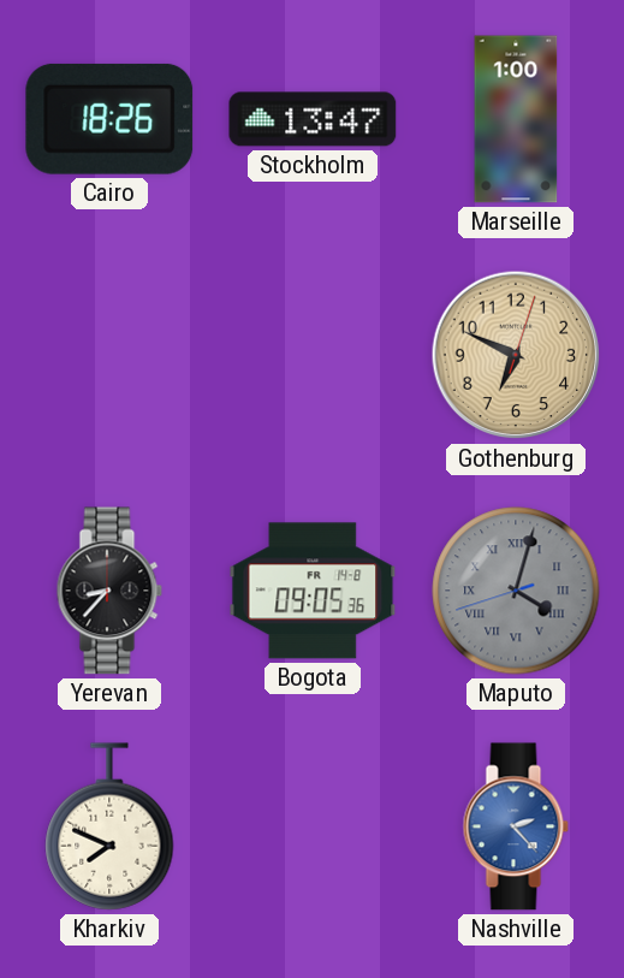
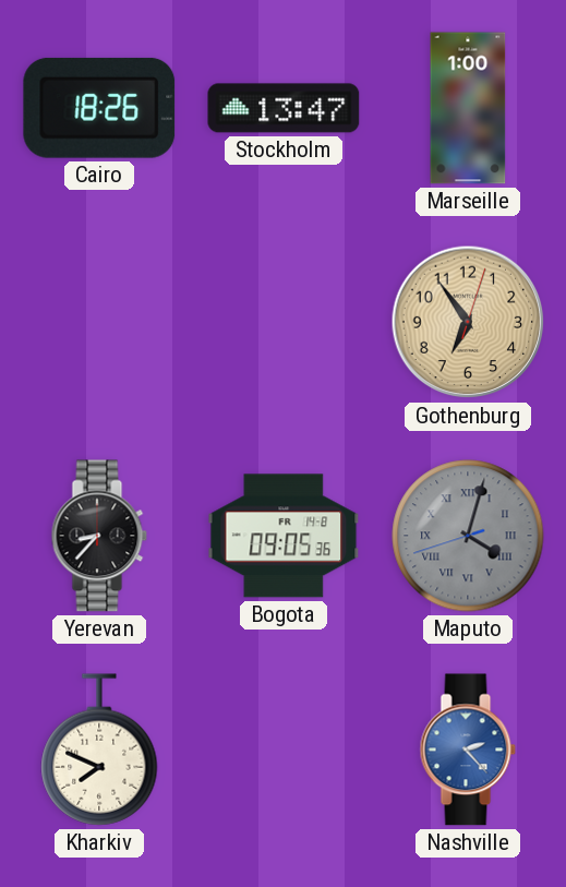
Gothenburg: 6:49 -> 6:54
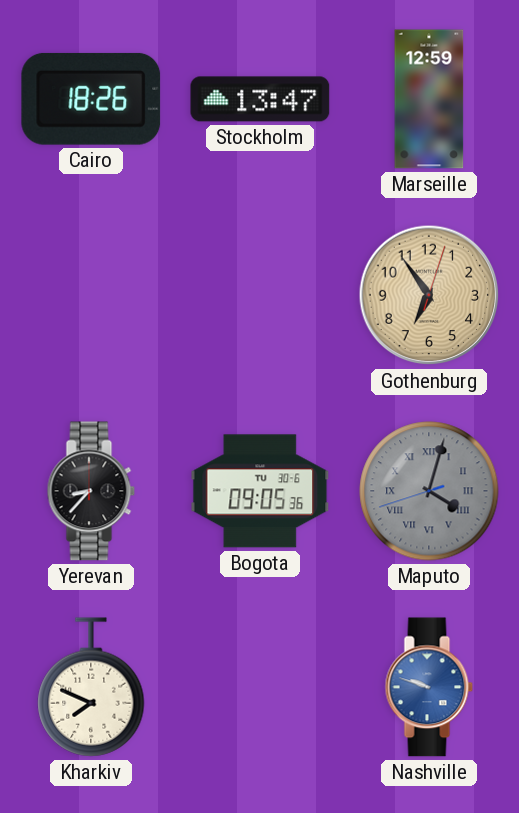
Marseille: 1:00 -> 12:59
Bogota date: FR 14-8 -> TU 30-6
Nashville: 2:23 -> 9:48
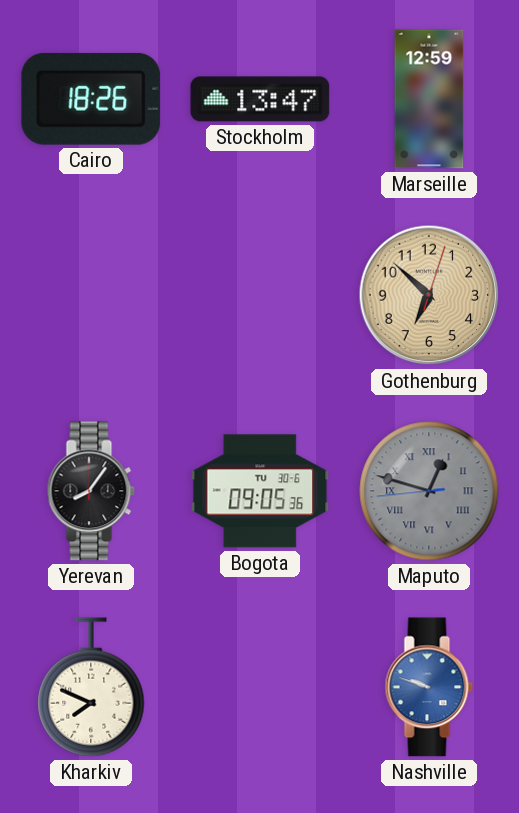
Gothenburg: 6:54 -> 6:52
Yerevan: 8:37 -> 8:06
Maputo: 4:02 -> 12:47
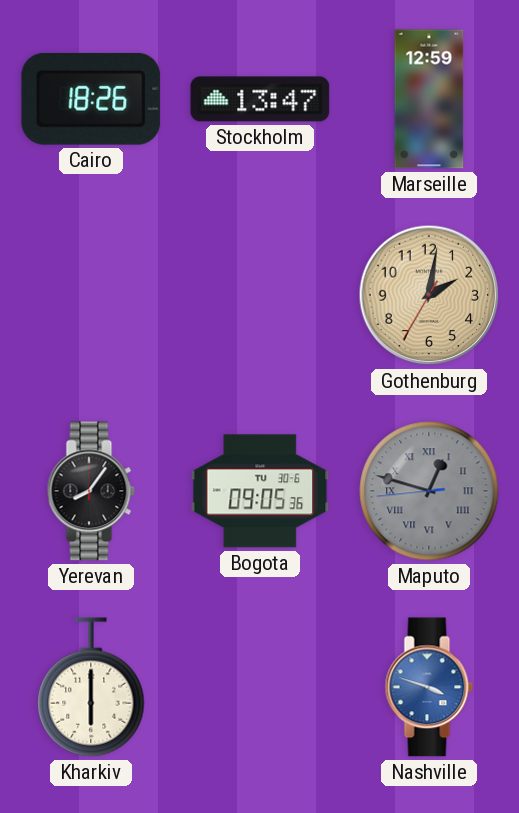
Gothenburg: 6:52 -> 2:01
Kharkiv: 7:49 -> 6:00
Nashville: 9:48 -> 3:48
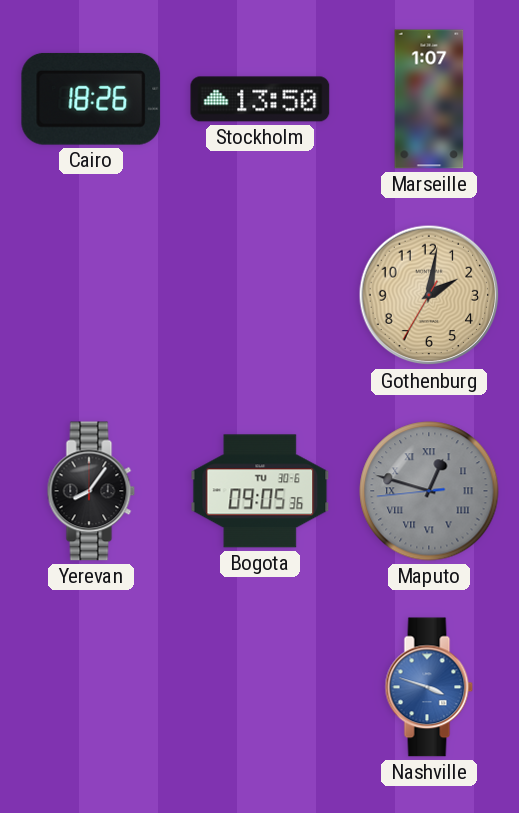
Stockholm: 13:47 -> 13:50
Marseille: 12:59 -> 1:07
Kharkiv: 6:00 -> none
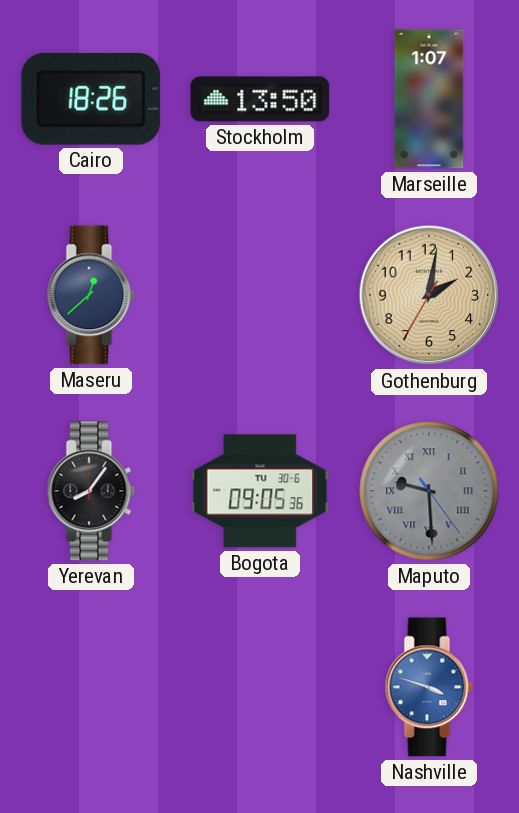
Maseru: none -> 12:38
Maputo: 12:47 -> 9:29
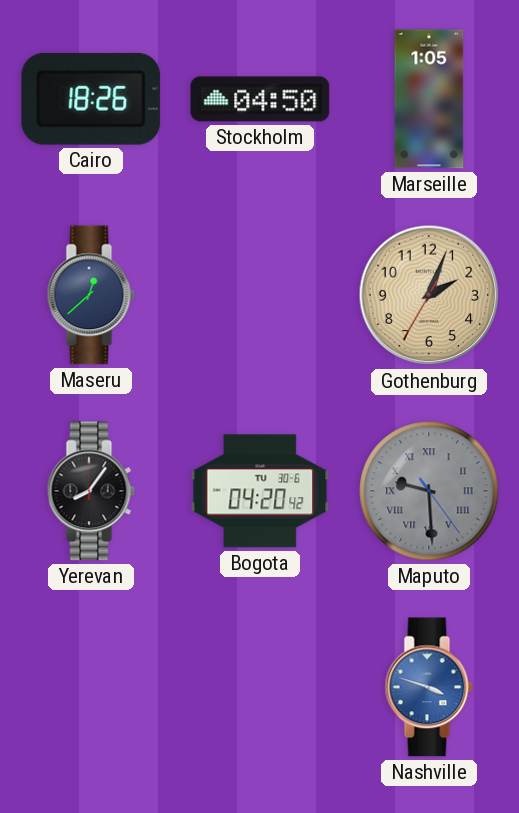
Stockholm: 13:50 -> 04:50
Marseille: 1:07 -> 1:05
Gothenburg: 2:01 -> 2:03
Bogota: 09:05 -> 04:20
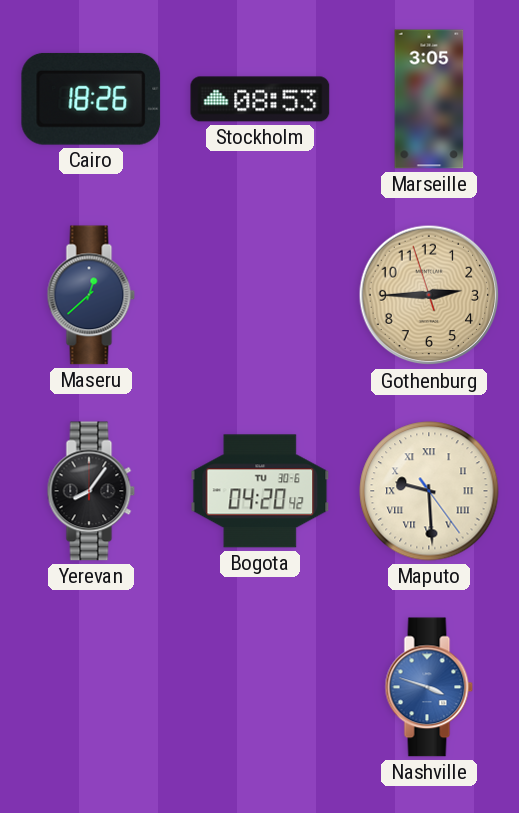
Stockholm: 04:50 -> 08:53
Marseille: 1:05 -> 3:05
Gothenburg: 2:03 -> 2:44
Maputo dial: grey -> cream
